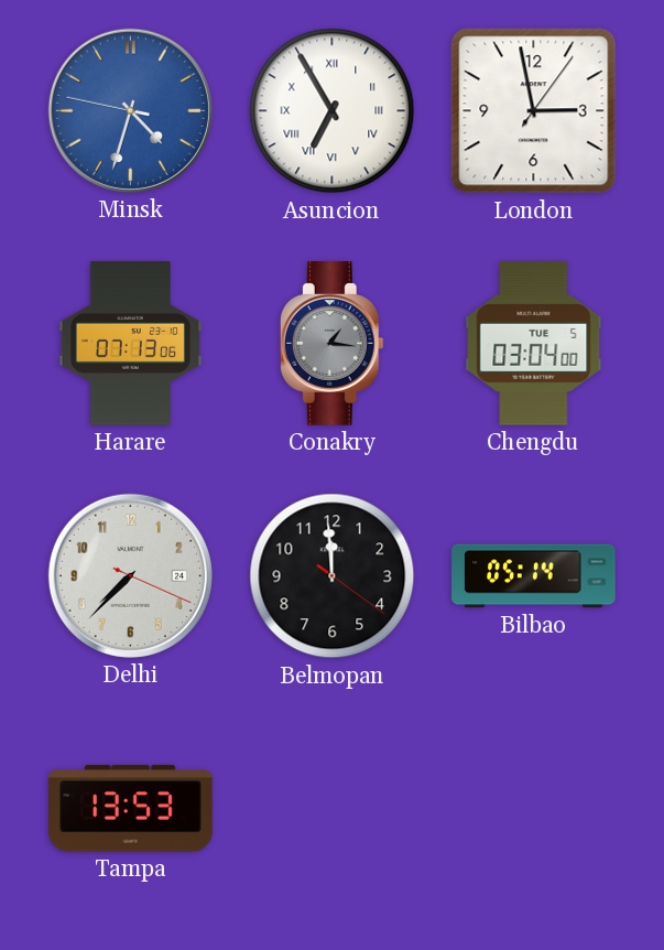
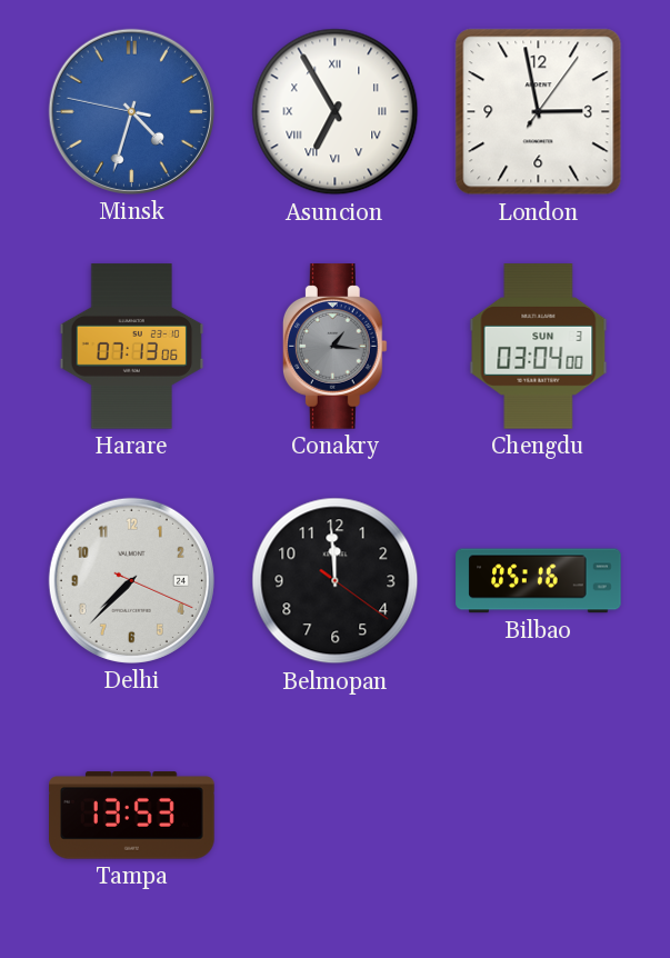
Chengdu date: TUE 5 -> SUN 3
Bilbao: 05:14 -> 05:16
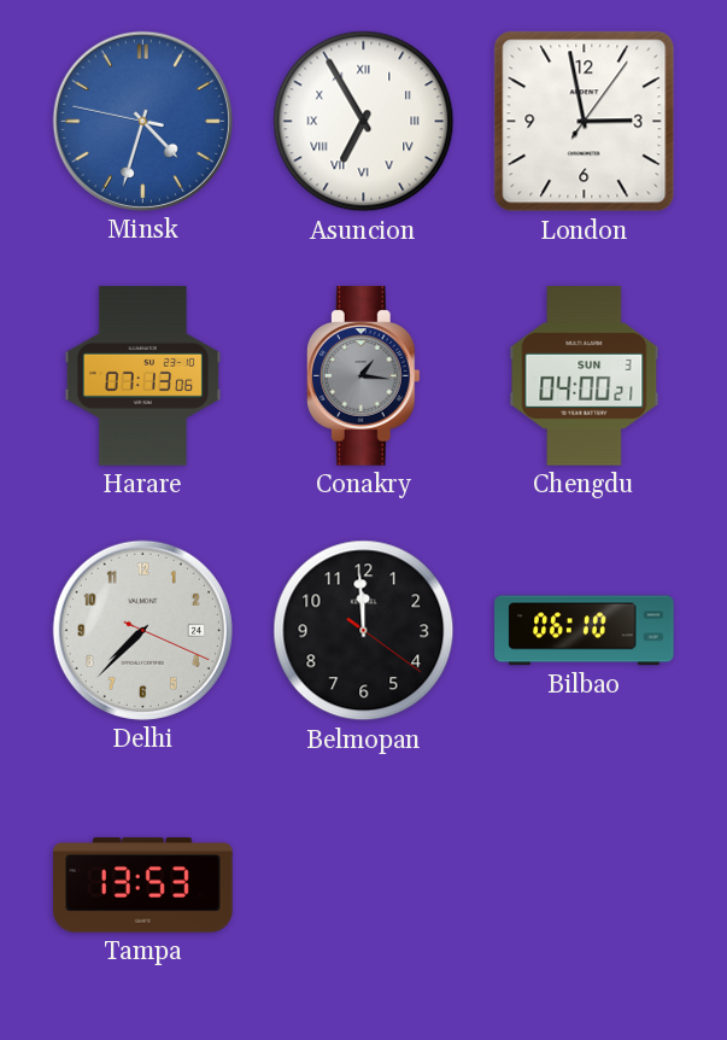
Chengdu: 03:04 -> 04:00
Bilbao: 05:16 -> 06:10
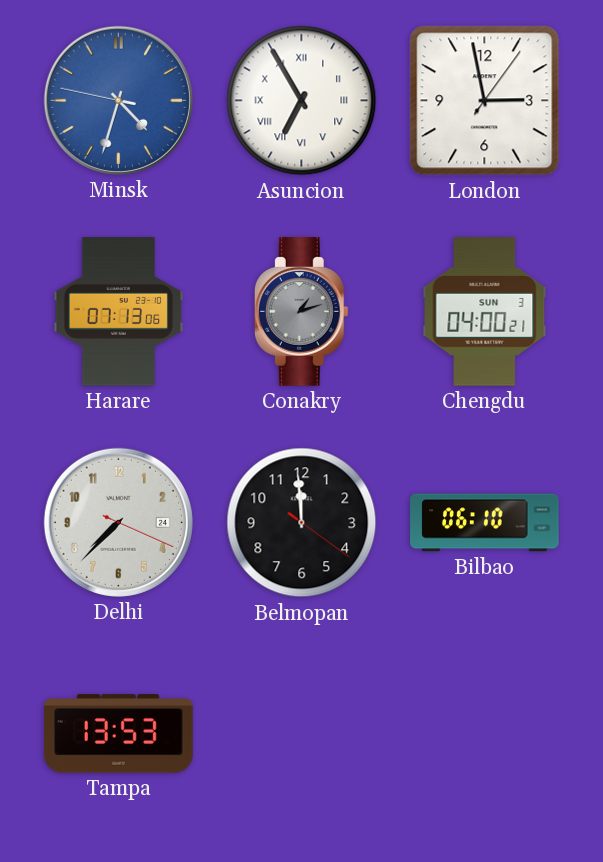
Conakry: 1:16 -> 1:12
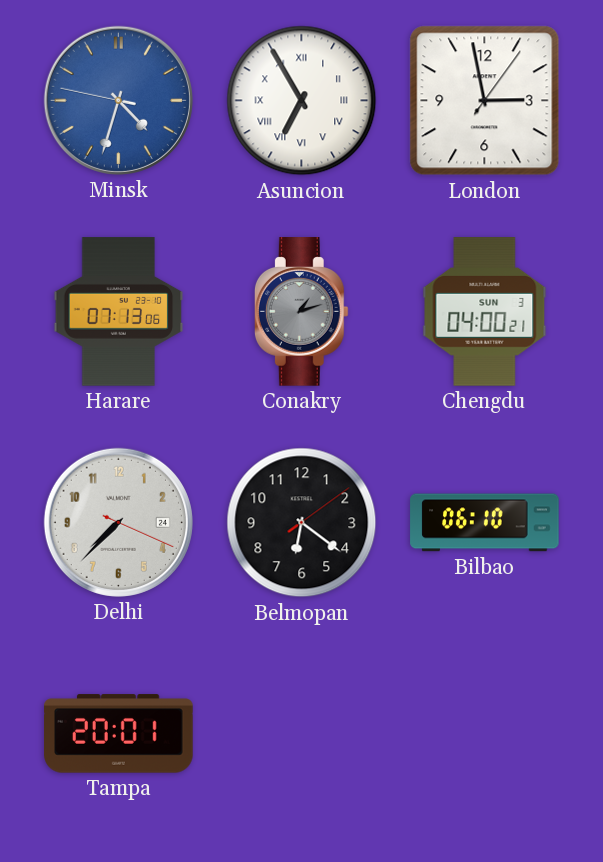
Belmopan: 11:59 -> 6:21
Tampa: 13:53 -> 20:01
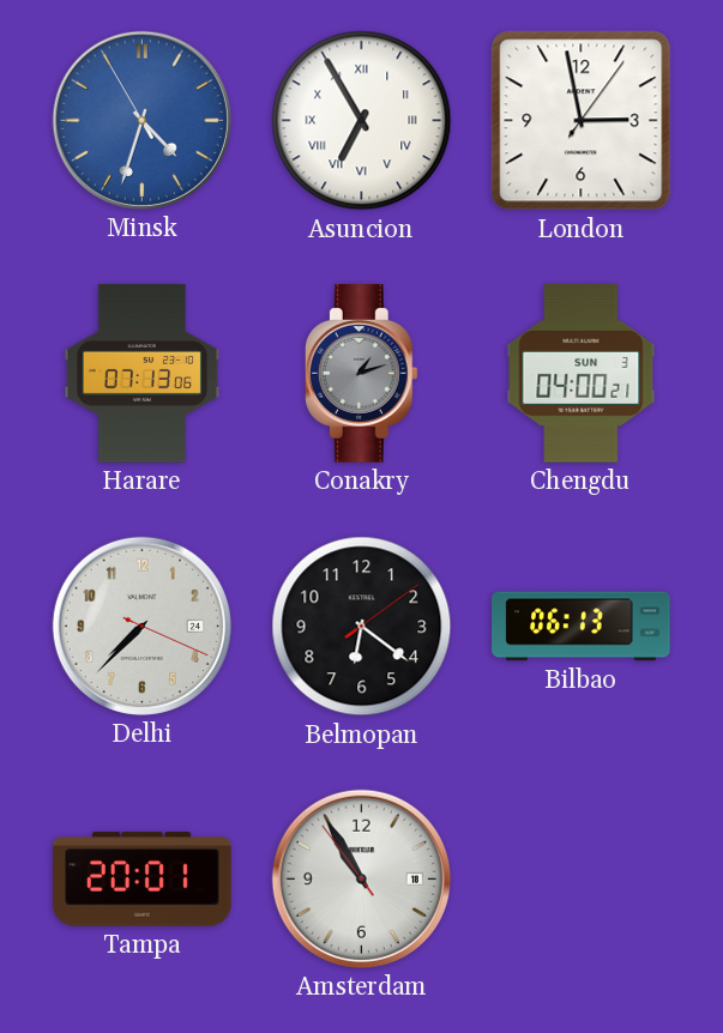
Minsk: 4:32:47 -> 4:32:55
Bilbao: 06:10 -> 06:13
Amsterdam: none -> 10:54
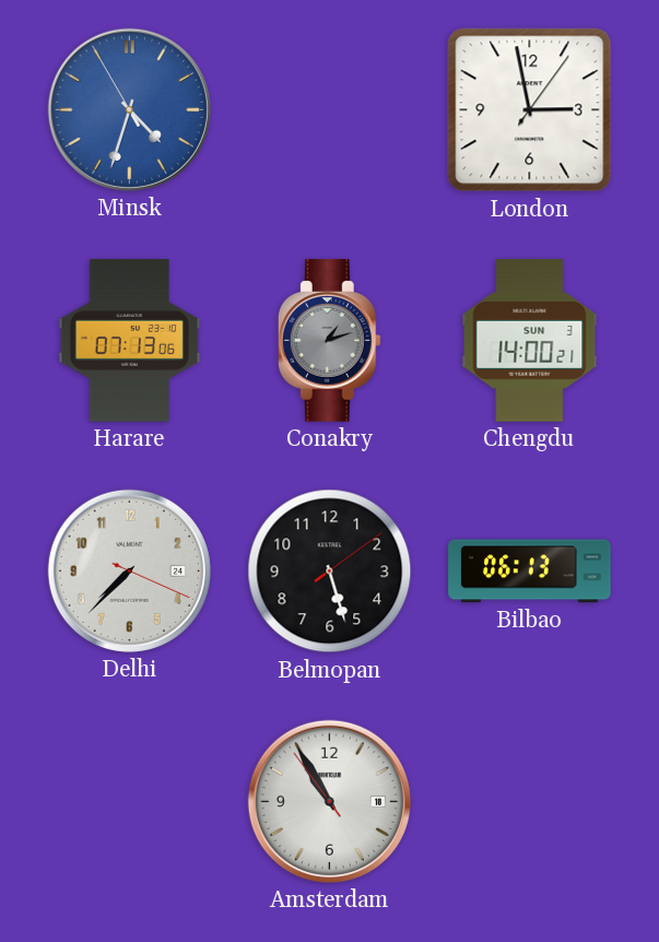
Asuncion: 6:55 -> none
Chengdu: 04:00 -> 14:00
Belmopan: 6:21 -> 5:27
Tampa: 20:01 -> none
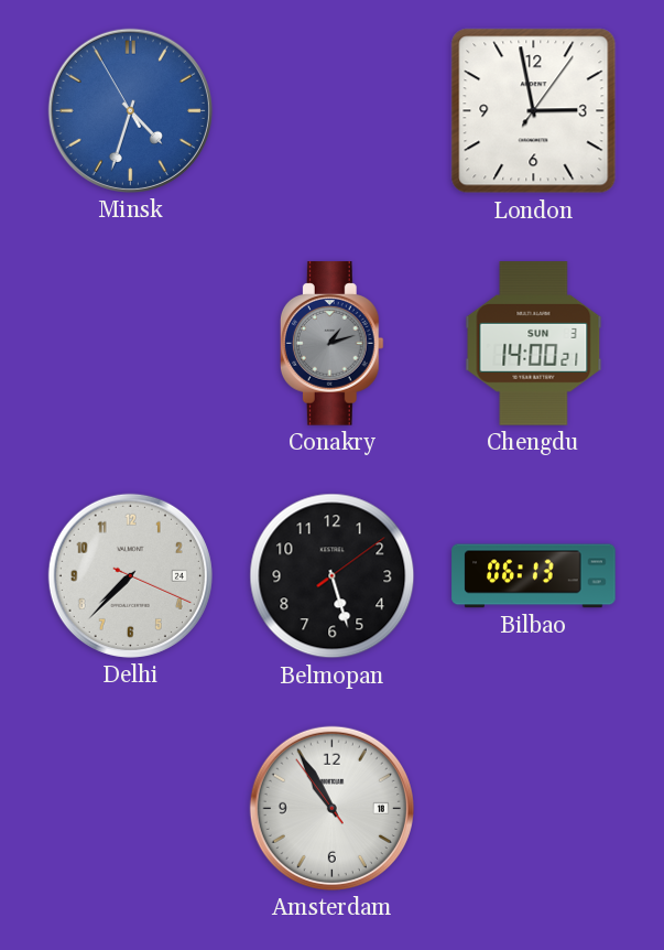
Harare: 07:13 -> none
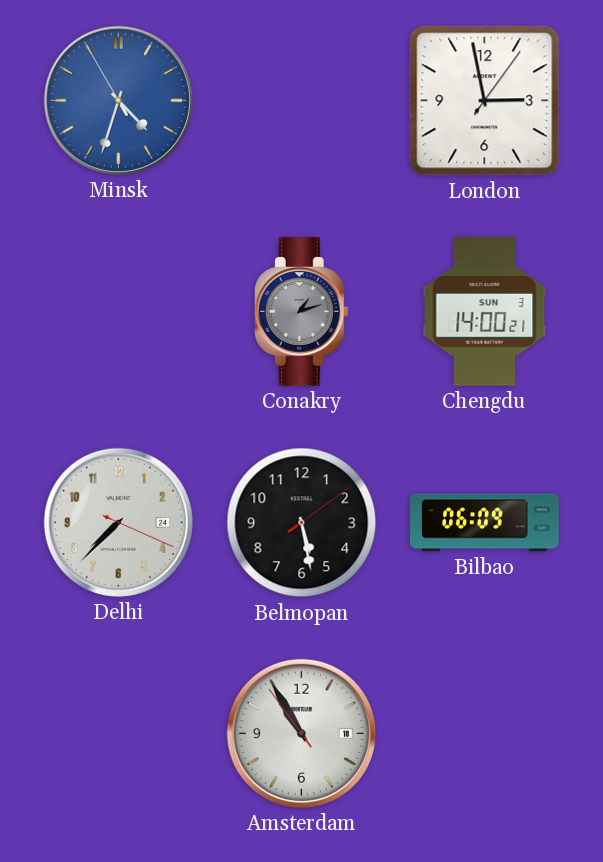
Belmopan: 5:27 -> 5:28
Bilbao: 06:13 -> 06:09
